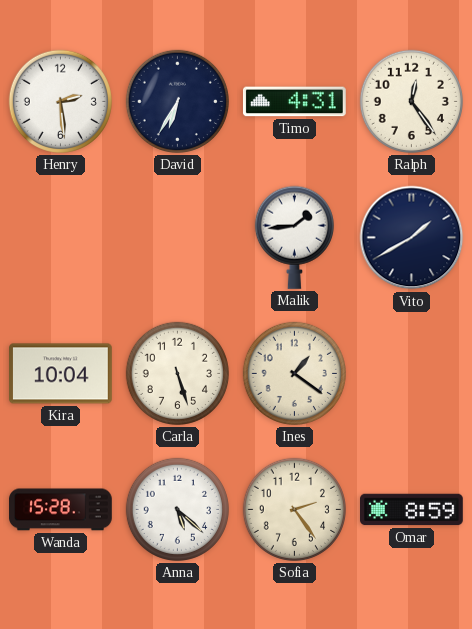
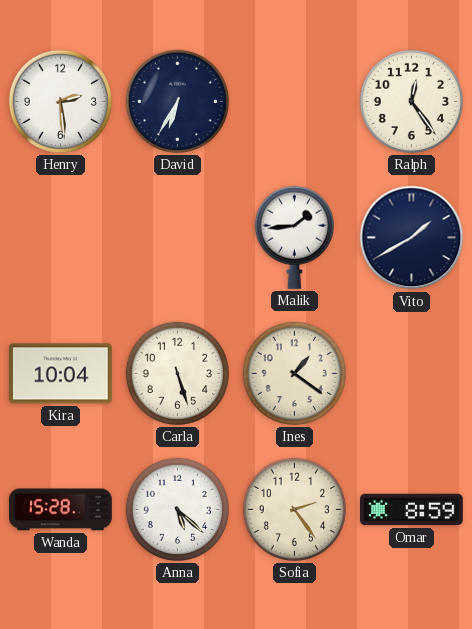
Timo: 4:31 -> none
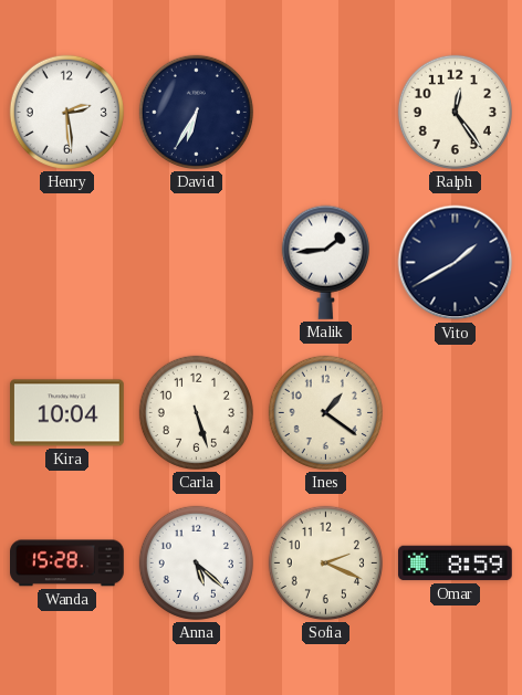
Sofia: 2:24 -> 2:19
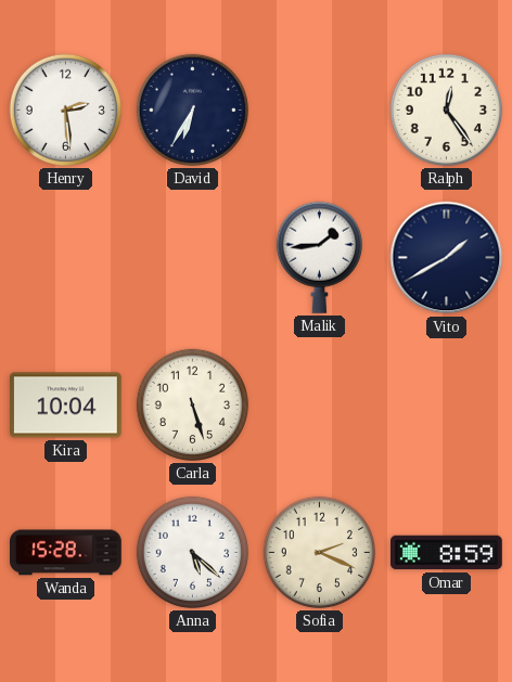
Ines: 1:21 -> none
